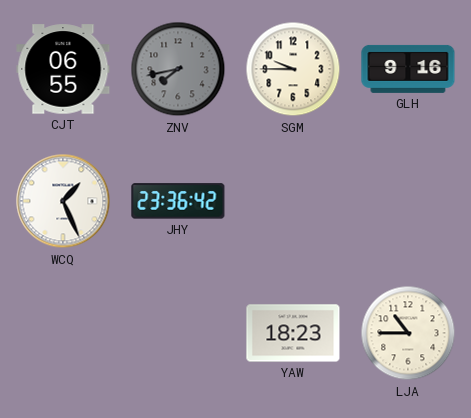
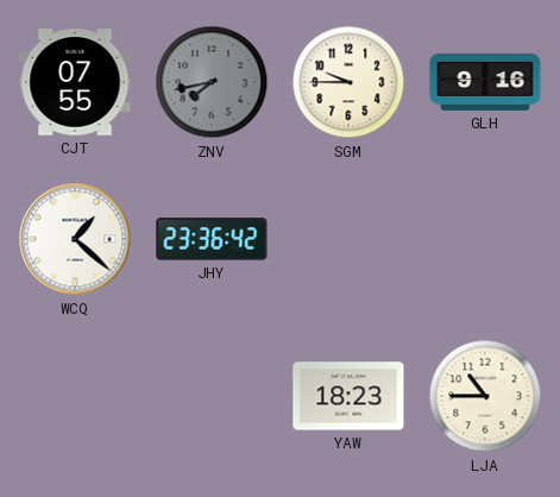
CJT: 06:55 -> 07:55
WCQ: 1:26 -> 1:22
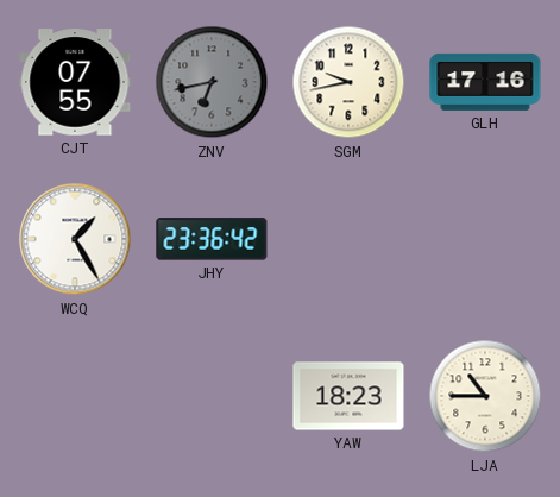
ZNV: 7:43 -> 6:43
SGM: 9:45 -> 9:43
GLH: 9:16 -> 17:16
WCQ: 1:22 -> 1:25
